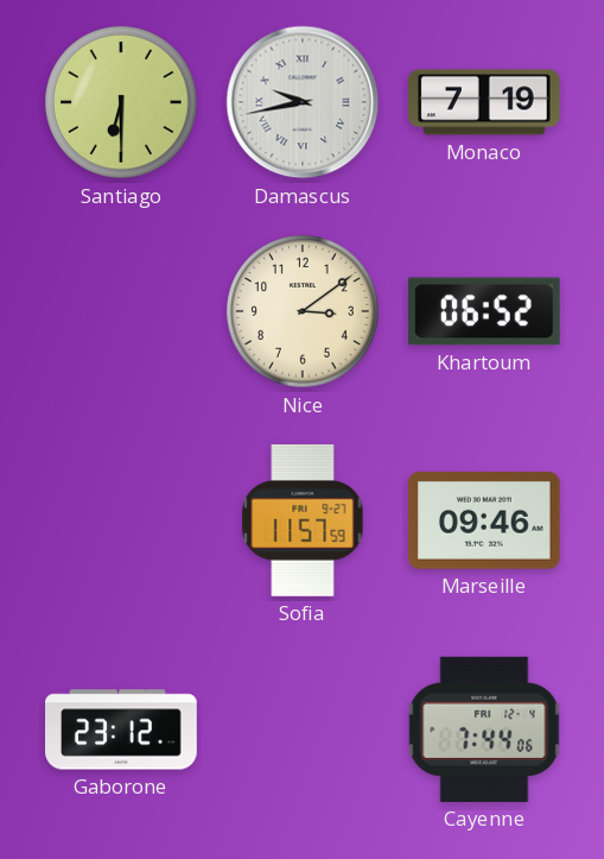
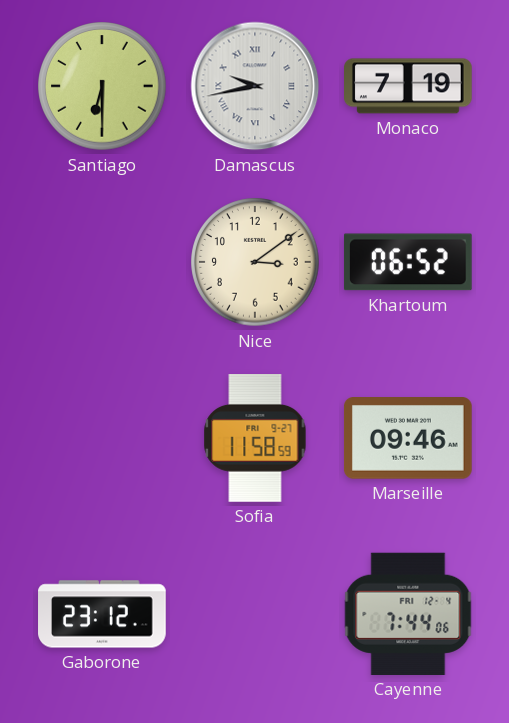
Sofia: 11:57 -> 11:58
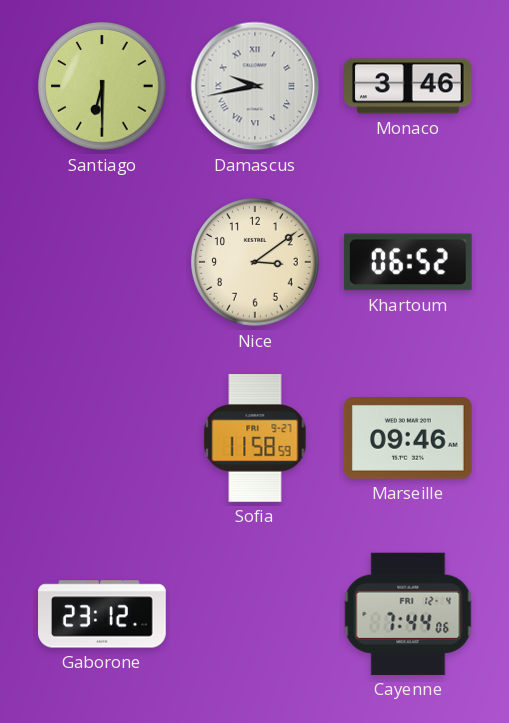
Monaco: 7:19 -> 3:46
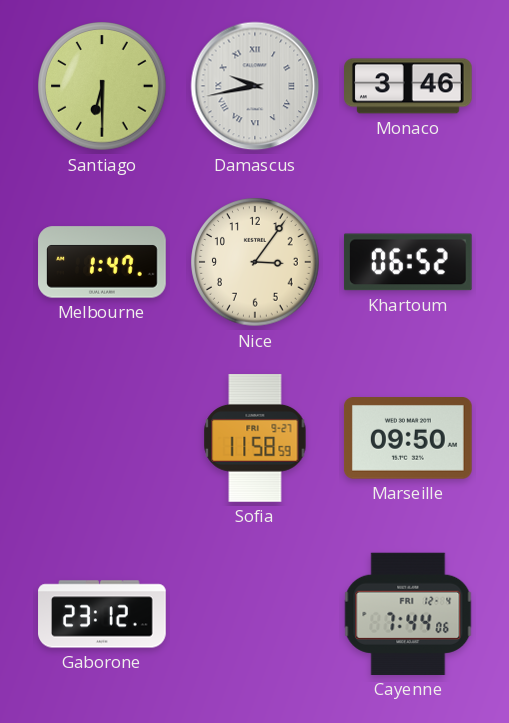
Melbourne: none -> 1:47
Nice: 3:09 -> 3:06
Marseille: 09:46 -> 09:50
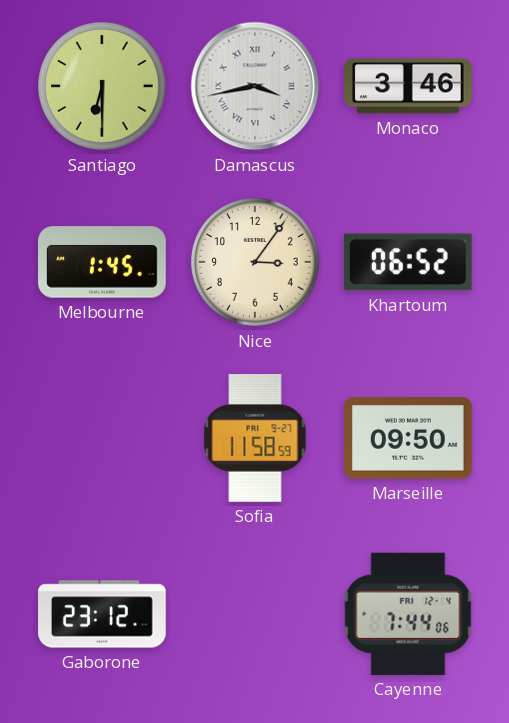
Damascus: 9:43 -> 3:43
Melbourne: 1:47 -> 1:45
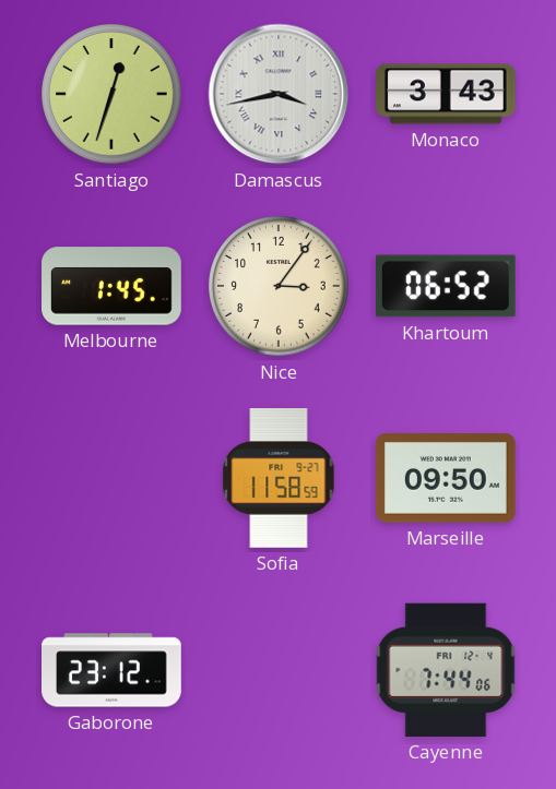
Santiago: 6:30 -> 12:33
Monaco: 3:46 -> 3:43
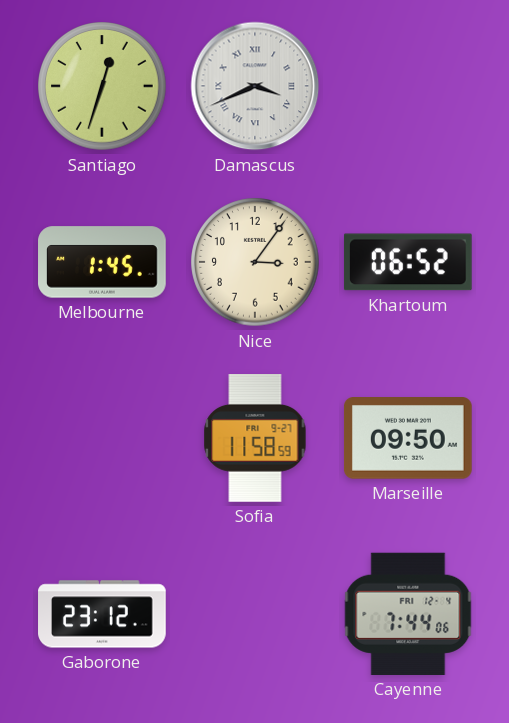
Damascus: 3:43 -> 3:41
Monaco: 3:43 -> none
